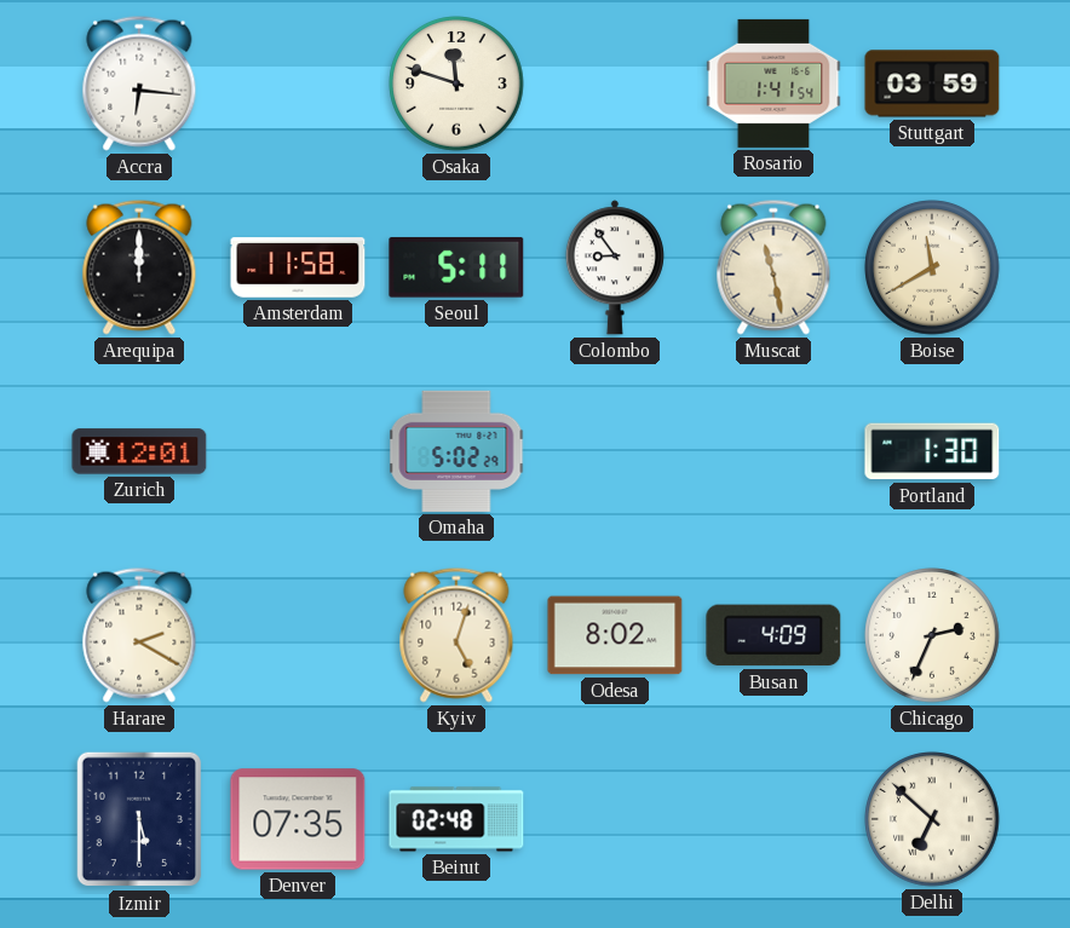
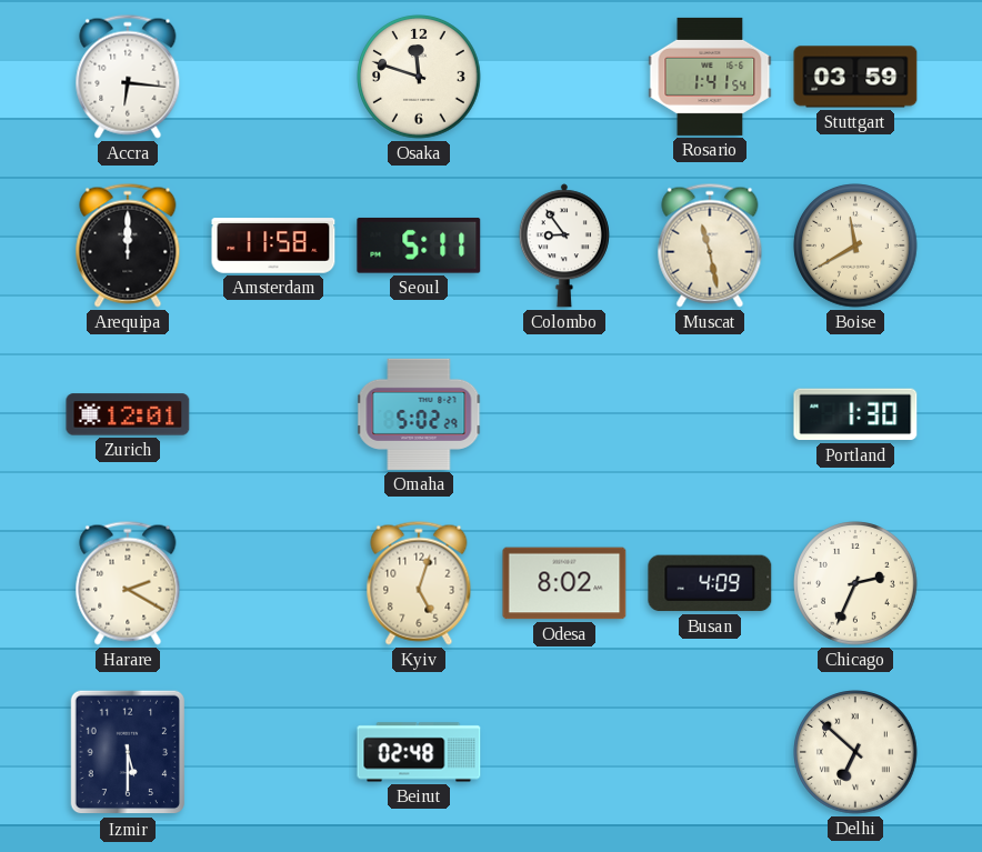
Denver: 07:35 -> none
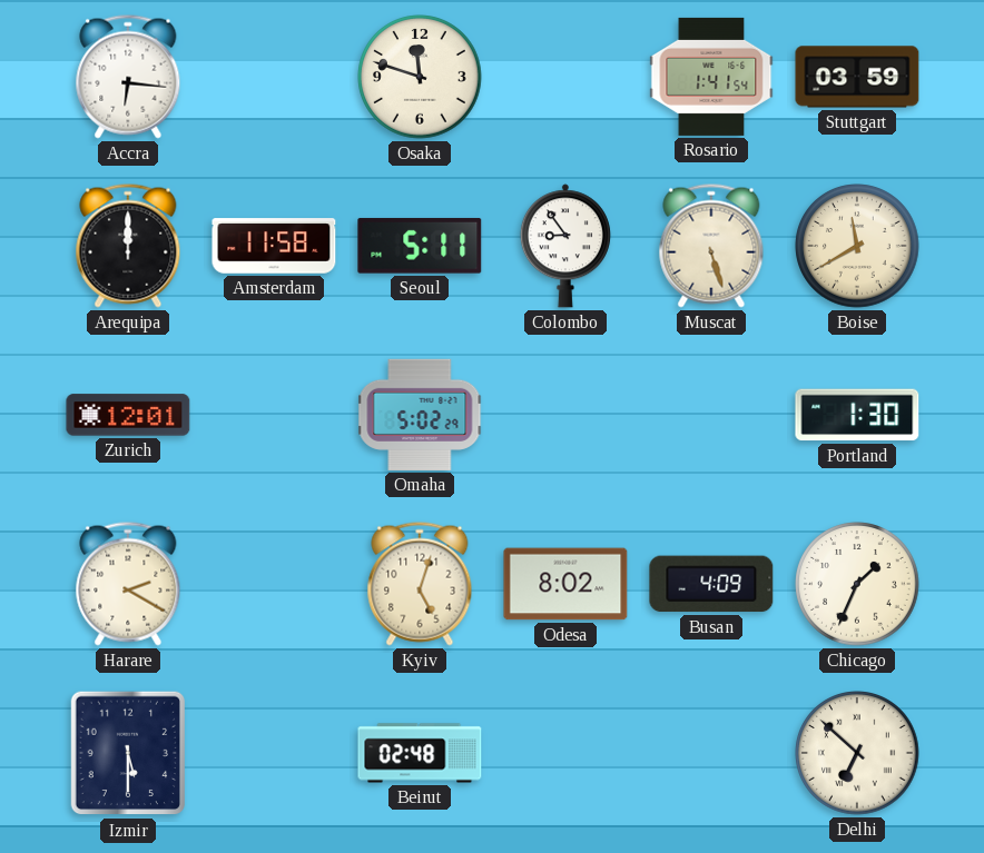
Muscat: 11:28 -> 5:27
Chicago: 2:34 -> 1:34
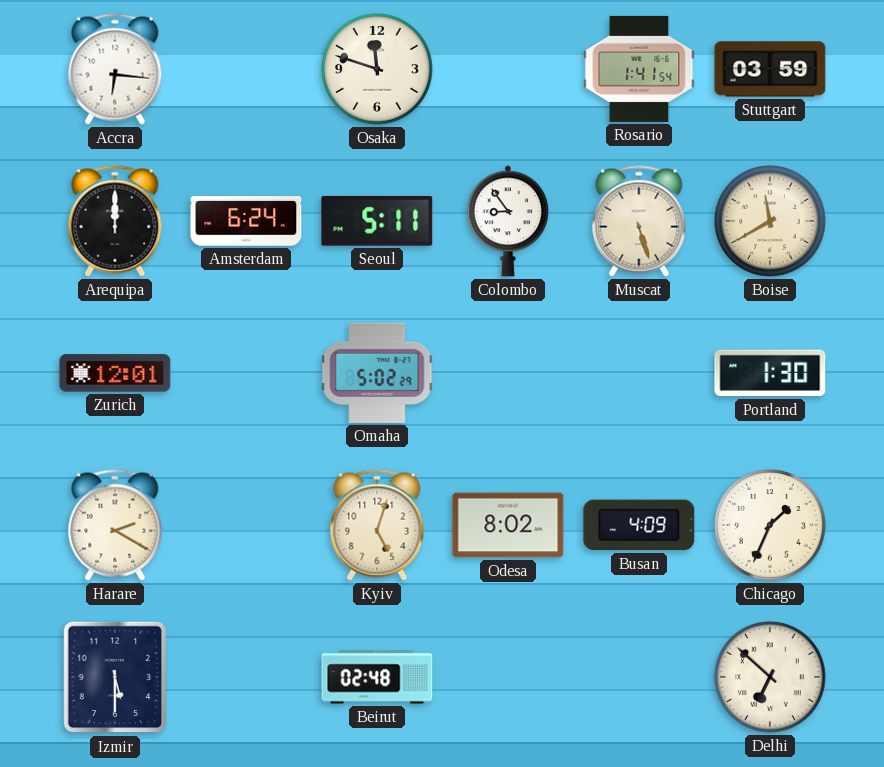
Amsterdam: 11:58 -> 6:24
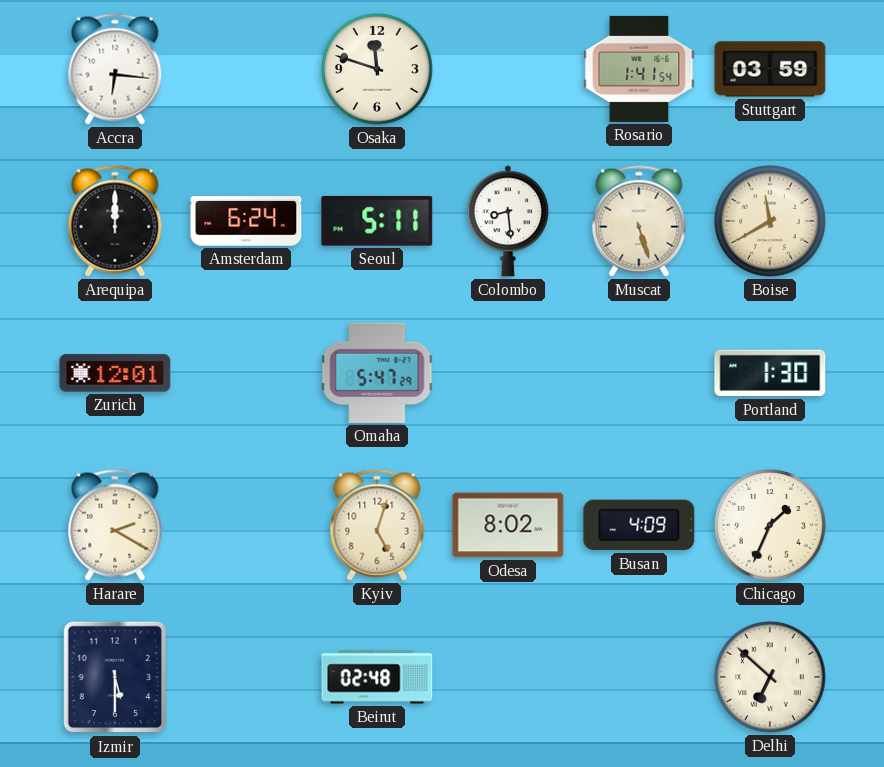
Colombo: 8:54 -> 8:29
Omaha: 5:02 -> 5:47
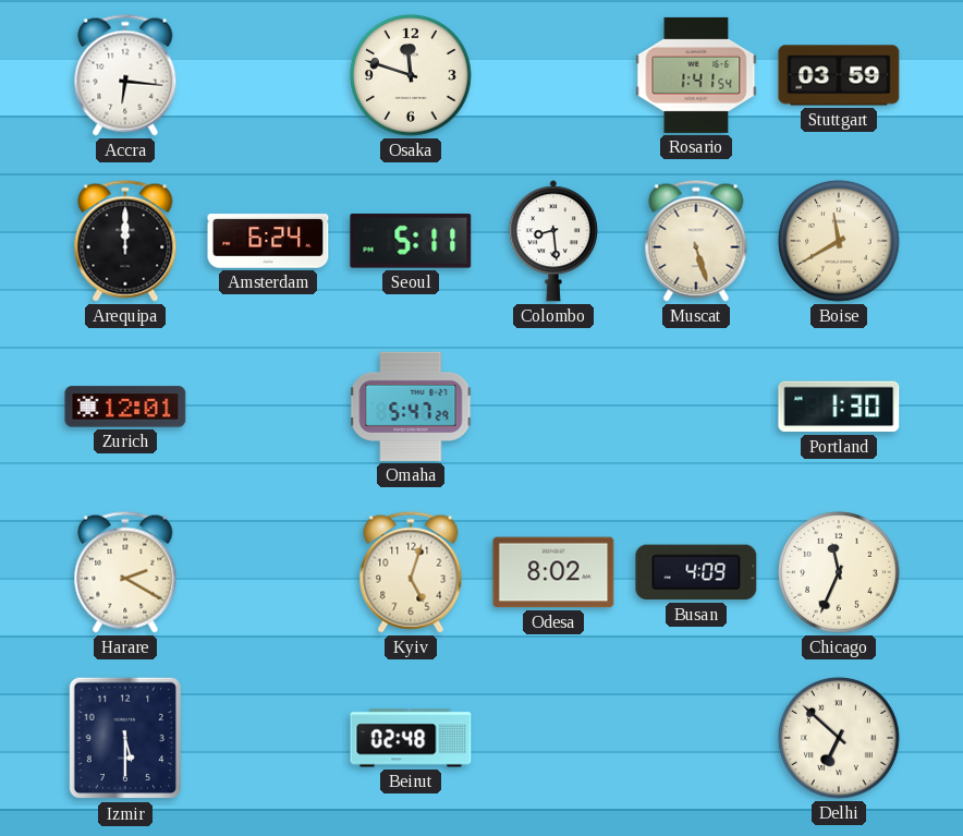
Chicago: 1:34 -> 11:34
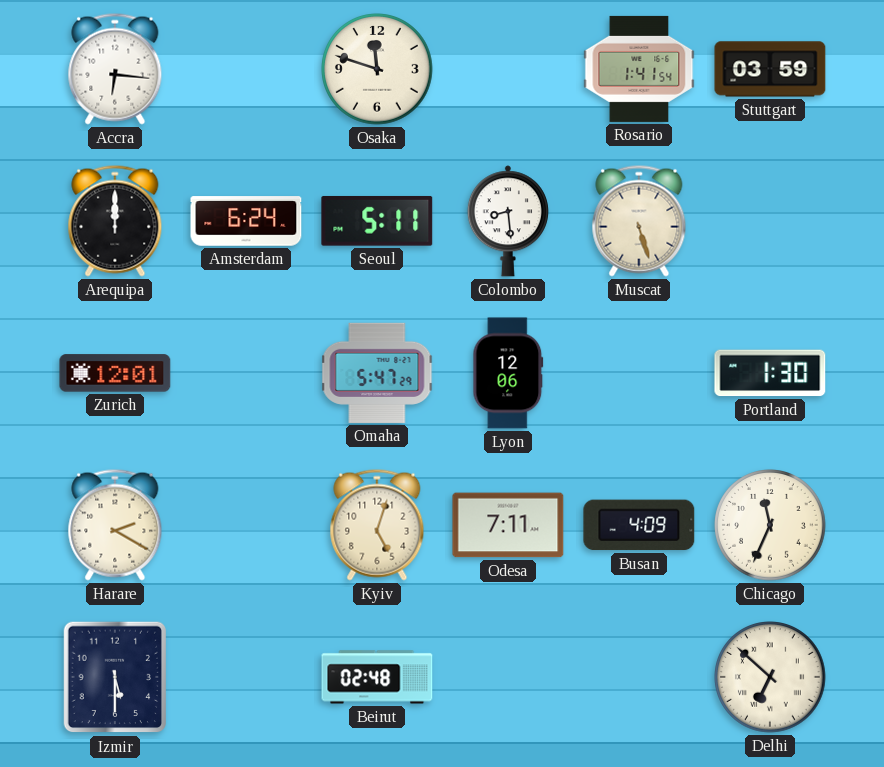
Boise: 11:40 -> none
Lyon: none -> 12:06
Odesa: 8:02 -> 7:11
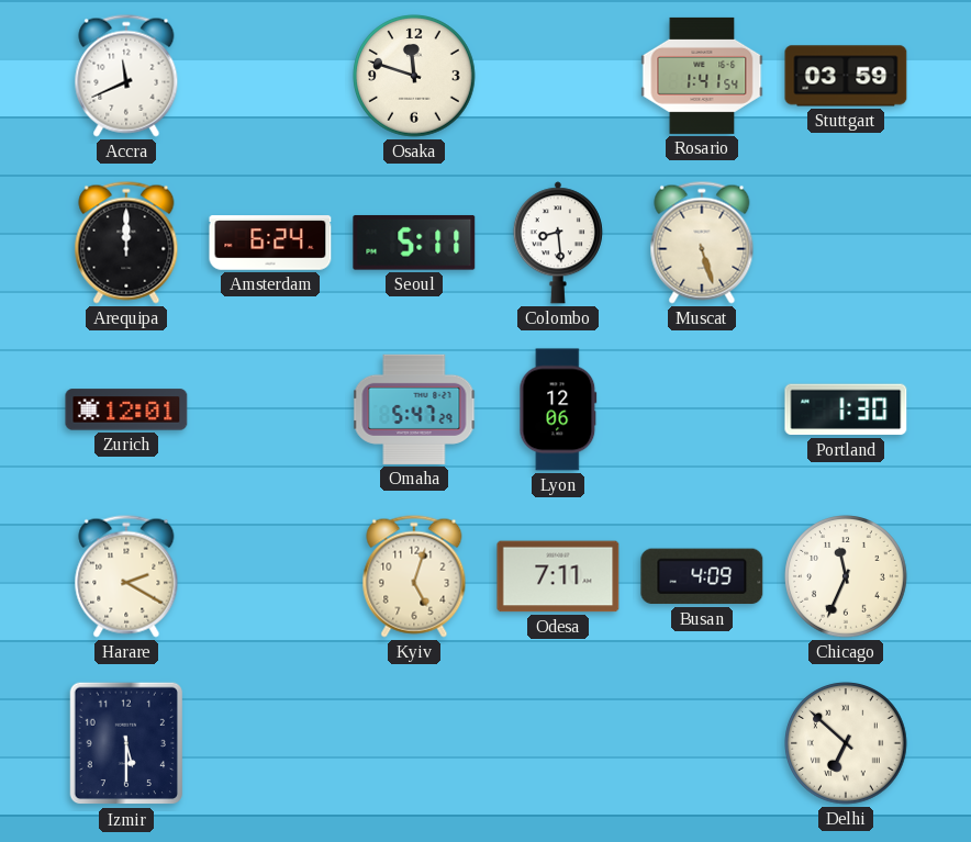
Accra: 6:16 -> 11:41
Beirut: 02:48 -> none
